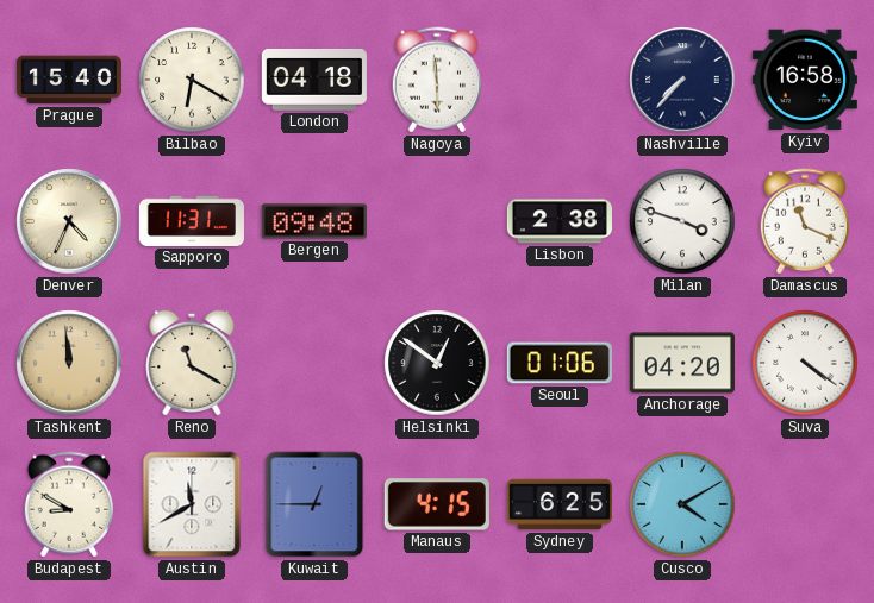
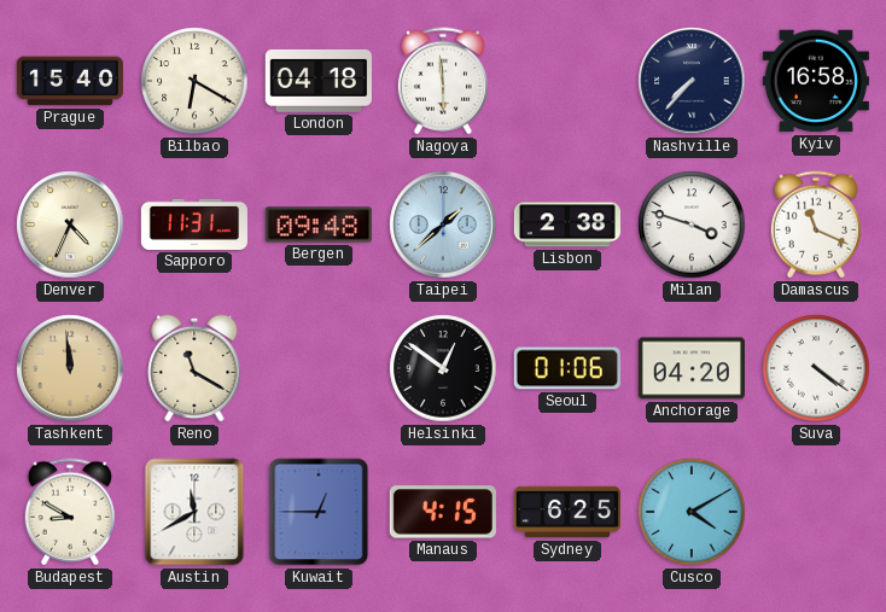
Taipei: none -> 1:38
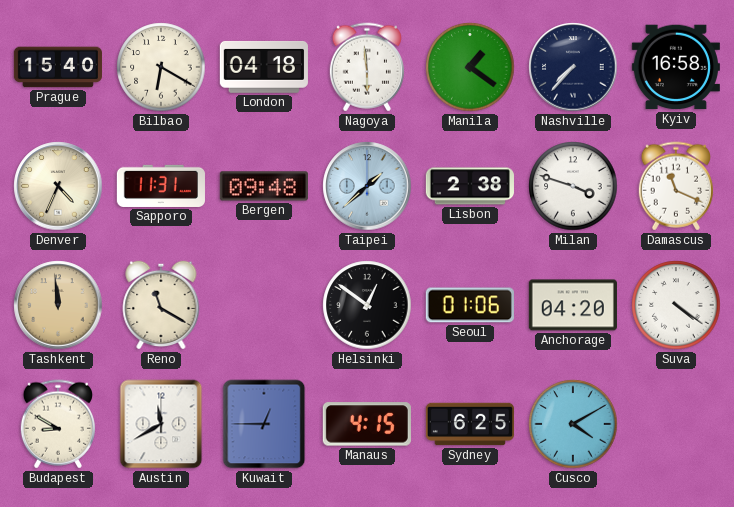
Manila: none -> 1:21
